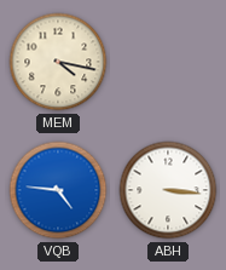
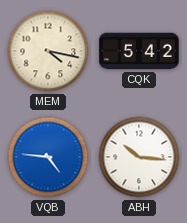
CQK: none -> 5:42
ABH: 3:16 -> 10:16
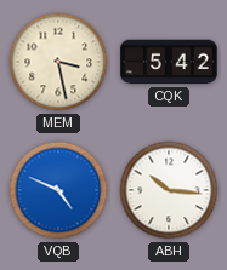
MEM: 4:17 -> 3:28
VQB: 4:46 -> 4:49
